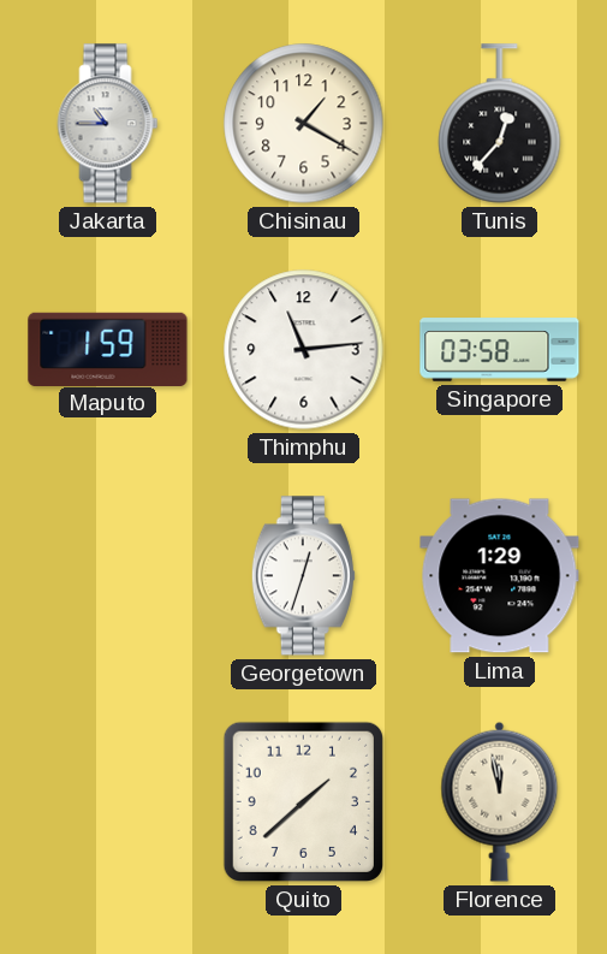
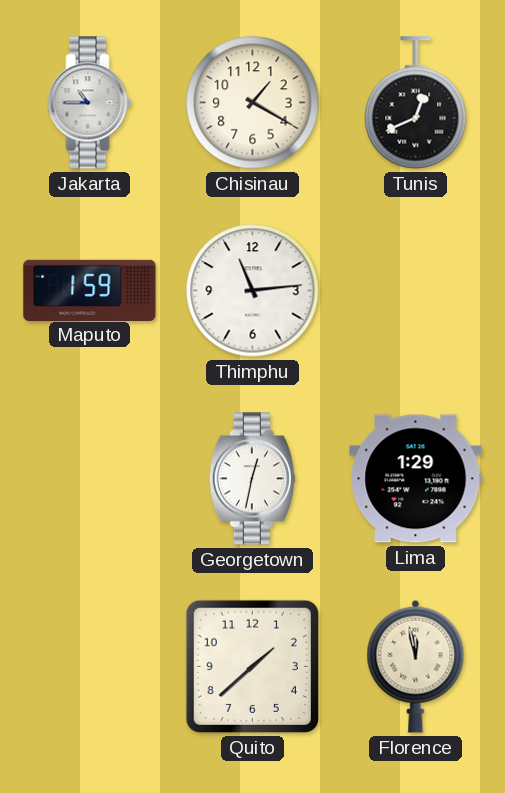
Tunis: 12:37 -> 12:41
Singapore: 03:58 -> none
Georgetown: 12:33 -> 12:32
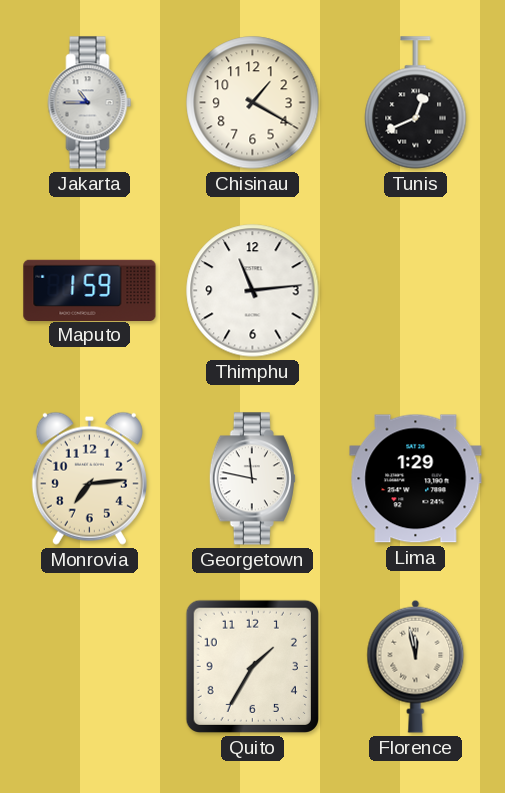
Monrovia: none -> 7:14
Georgetown: 12:32 -> 11:47
Quito: 1:38 -> 1:35
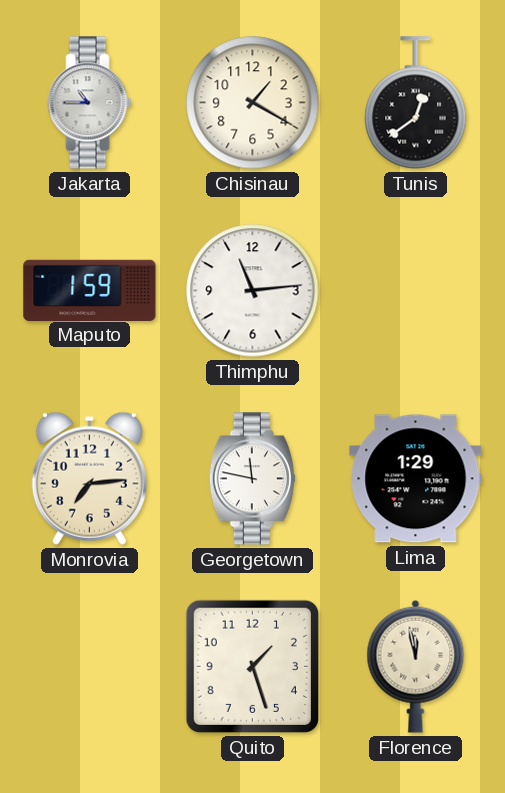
Tunis: 12:41 -> 12:39
Quito: 1:35 -> 1:27
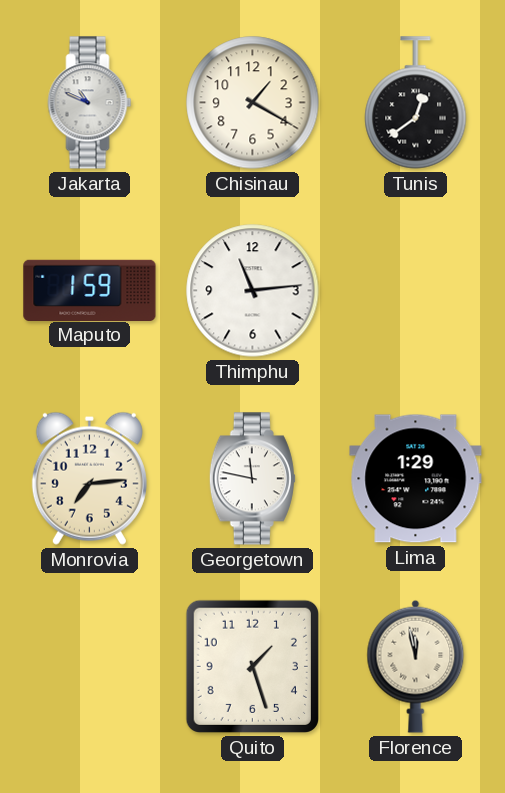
Jakarta: 10:45 -> 10:49
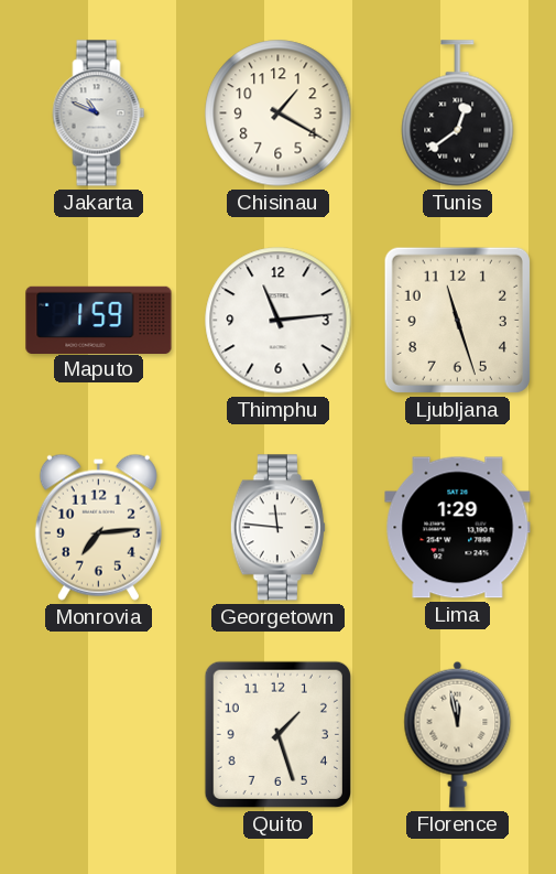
Ljubljana: none -> 11:27
Georgetown: 11:47 -> 11:46
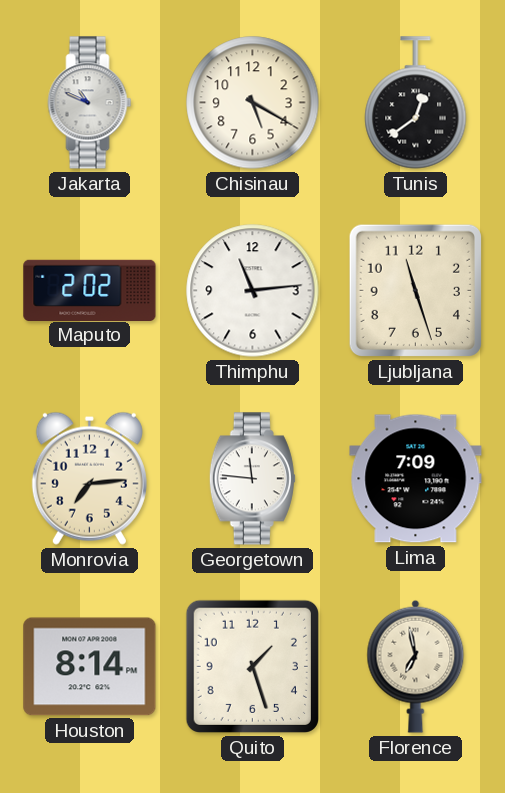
Chisinau: 1:20 -> 5:20
Maputo: 1:59 -> 2:02
Lima: 1:29 -> 7:09
Houston: none -> 8:14
Florence: 11:58 -> 6:58
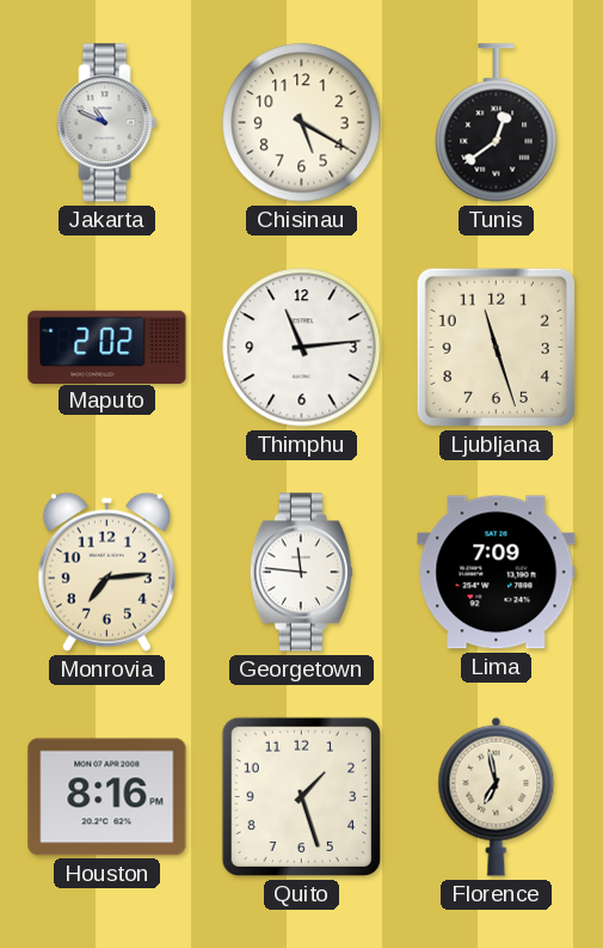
Houston: 8:14 -> 8:16
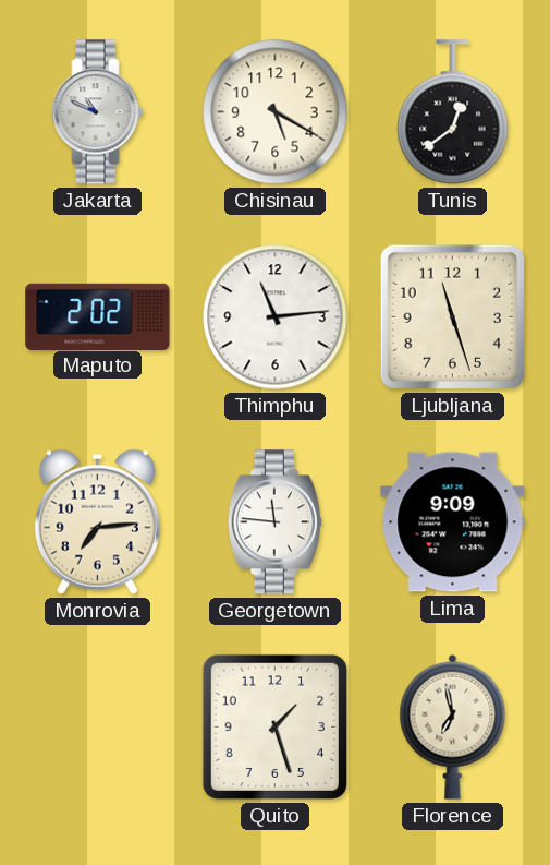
Lima: 7:09 -> 9:09
Houston: 8:16 -> none
